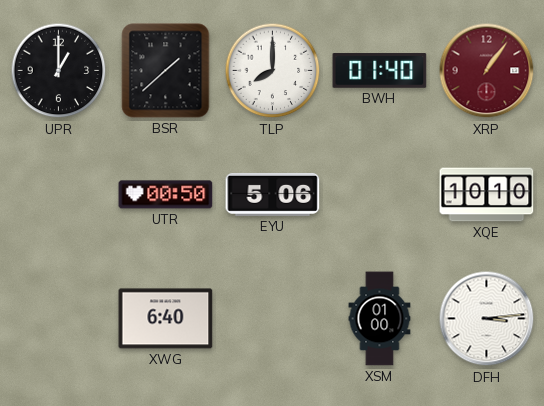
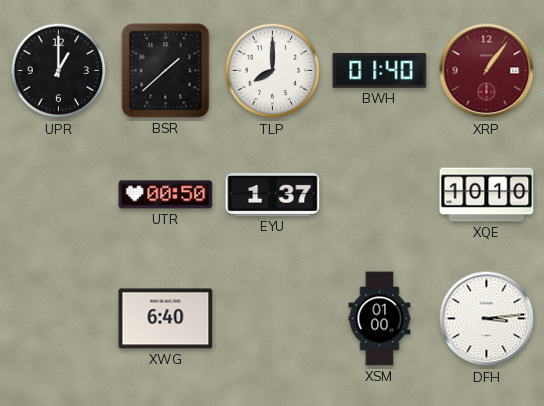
EYU: 5:06 -> 1:37
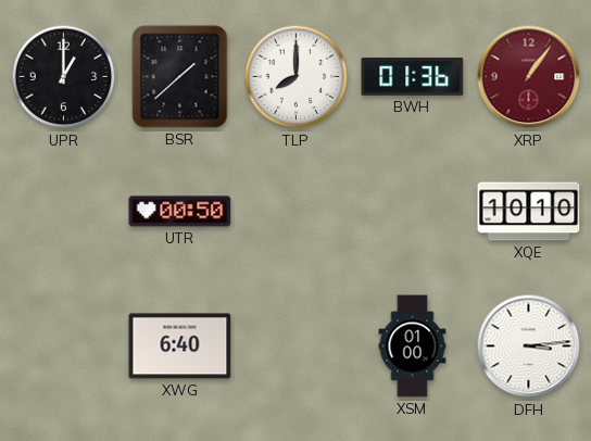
BWH: 01:40 -> 01:36
EYU: 1:37 -> none
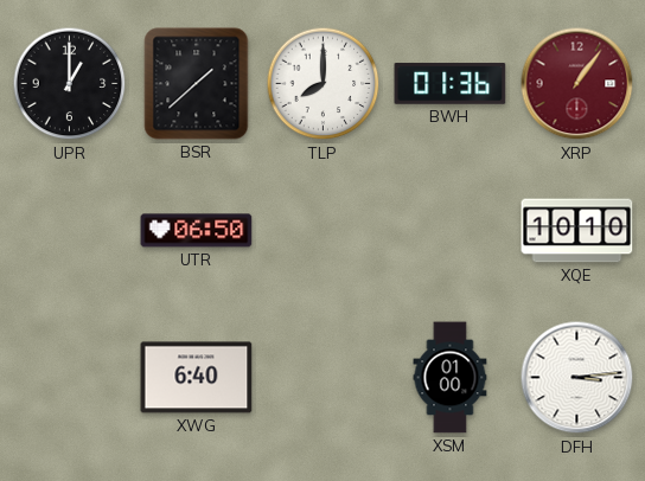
UTR: 00:50 -> 06:50
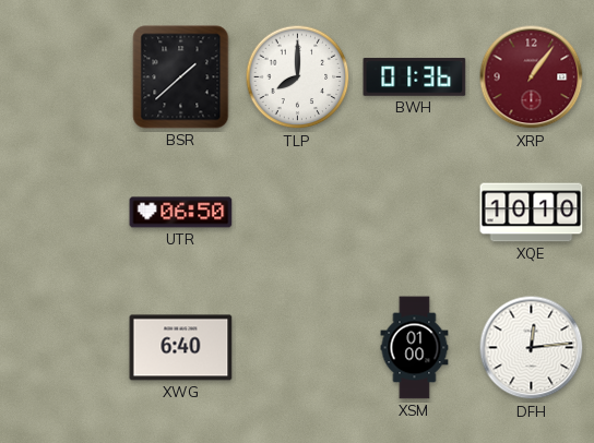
UPR: 1:00 -> none
DFH: 3:14 -> 12:14
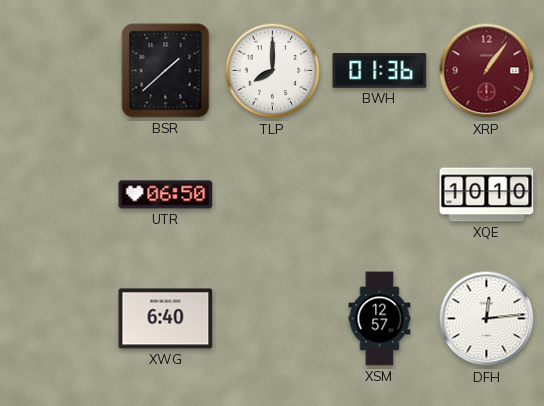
XSM: 01:00 -> 12:57
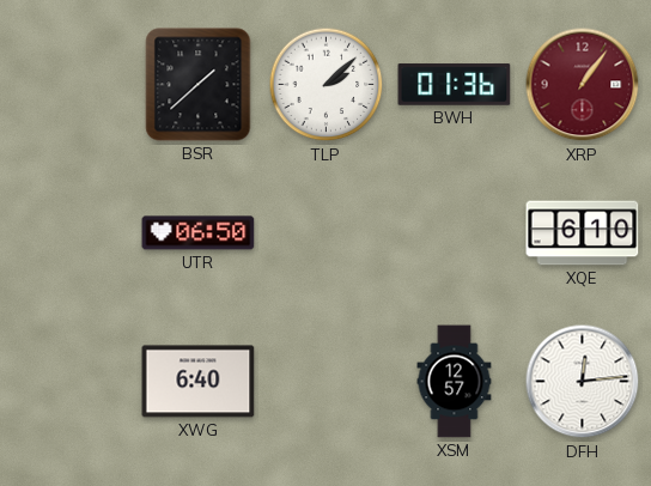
TLP: 8:00 -> 2:08
XQE: 10:10 -> 6:10
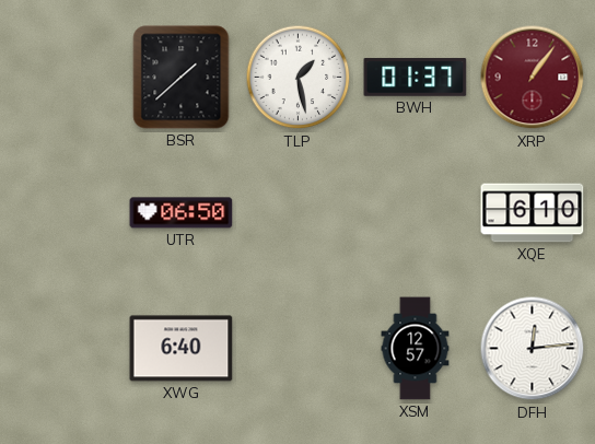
TLP: 2:08 -> 1:28
BWH: 01:36 -> 01:37
